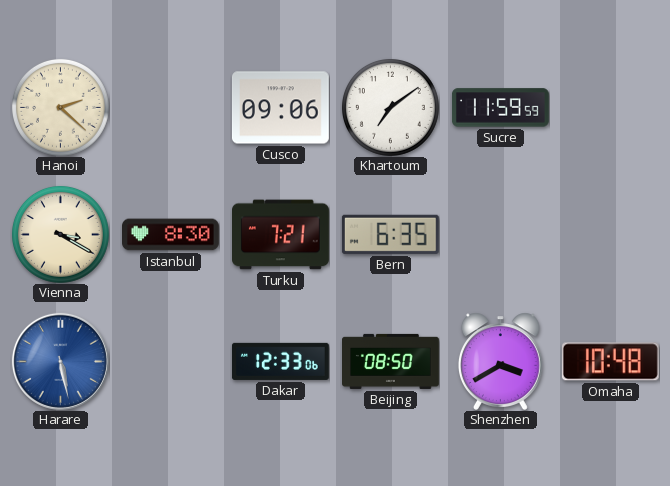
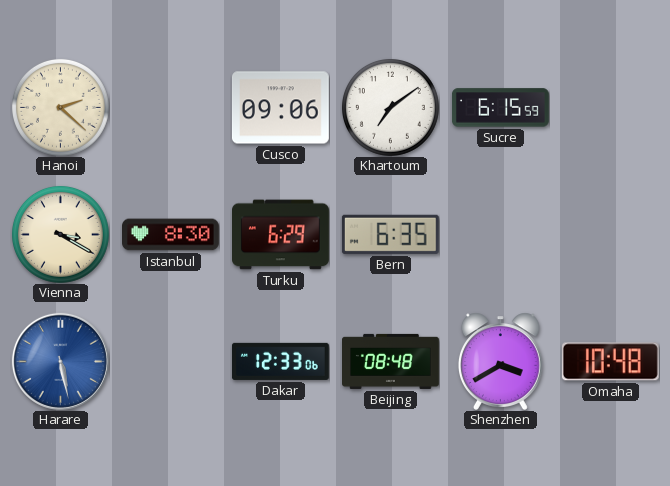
Sucre: 11:59 -> 6:15
Turku: 7:21 -> 6:29
Beijing: 08:50 -> 08:48
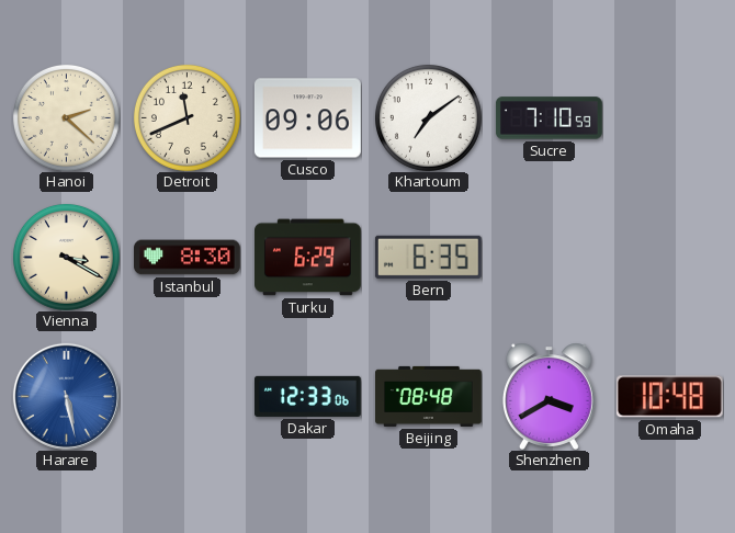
Detroit: none -> 11:41
Sucre: 6:15 -> 7:10
